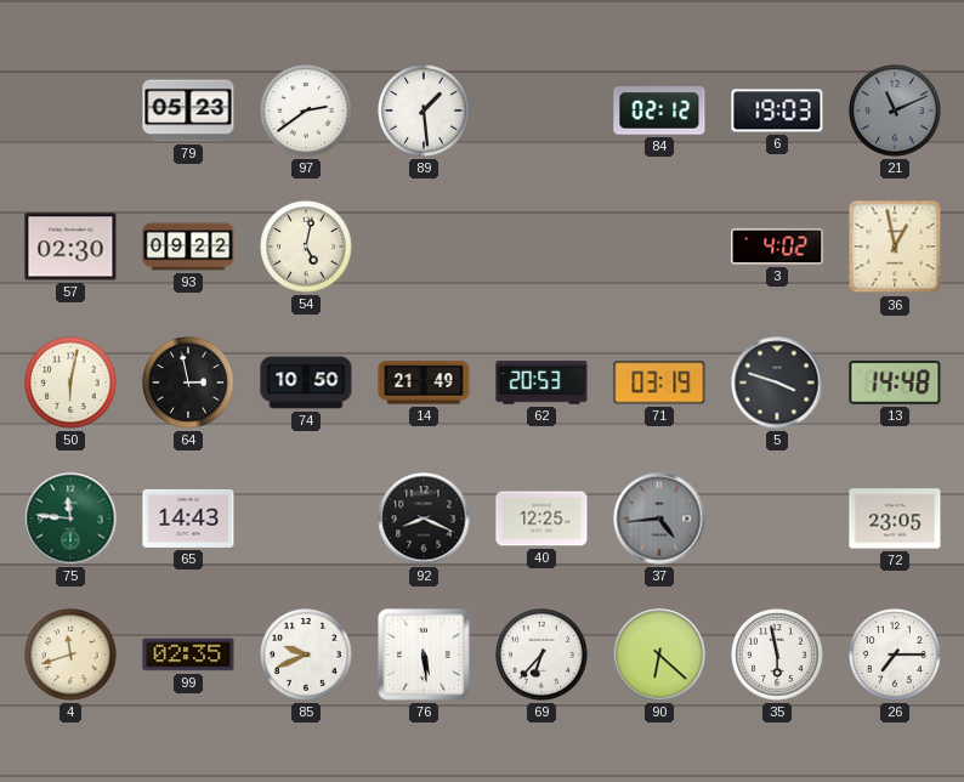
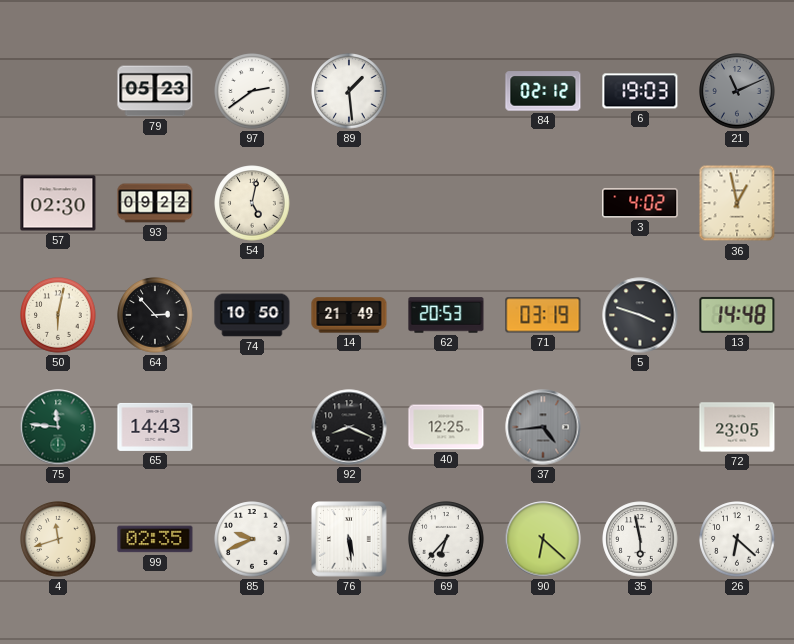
64: 2:58 -> 2:53
26: 7:15 -> 6:22
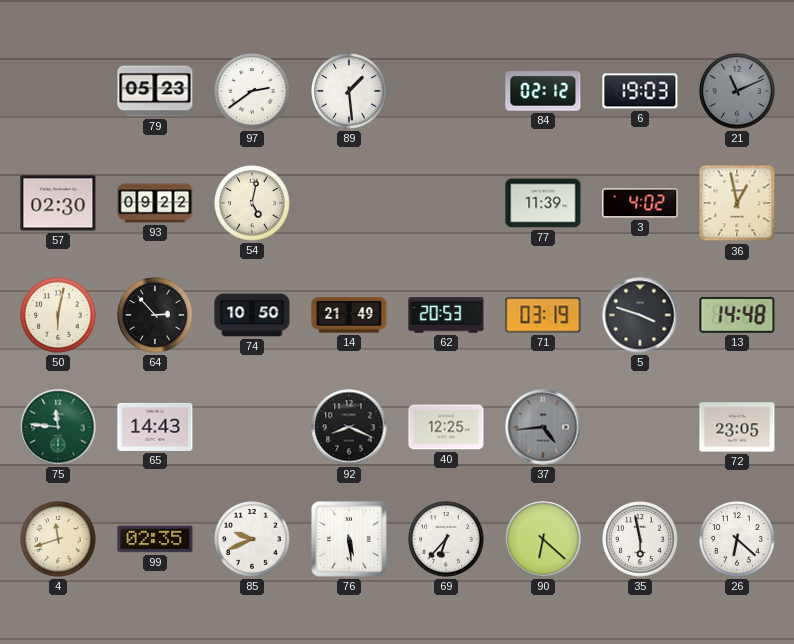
77: none -> 11:39
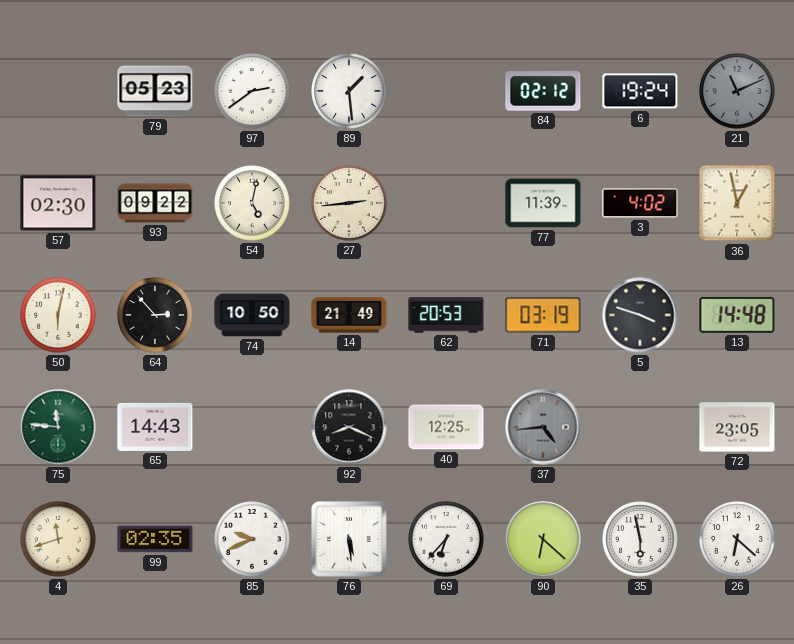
6: 19:03 -> 19:24
27: none -> 2:44
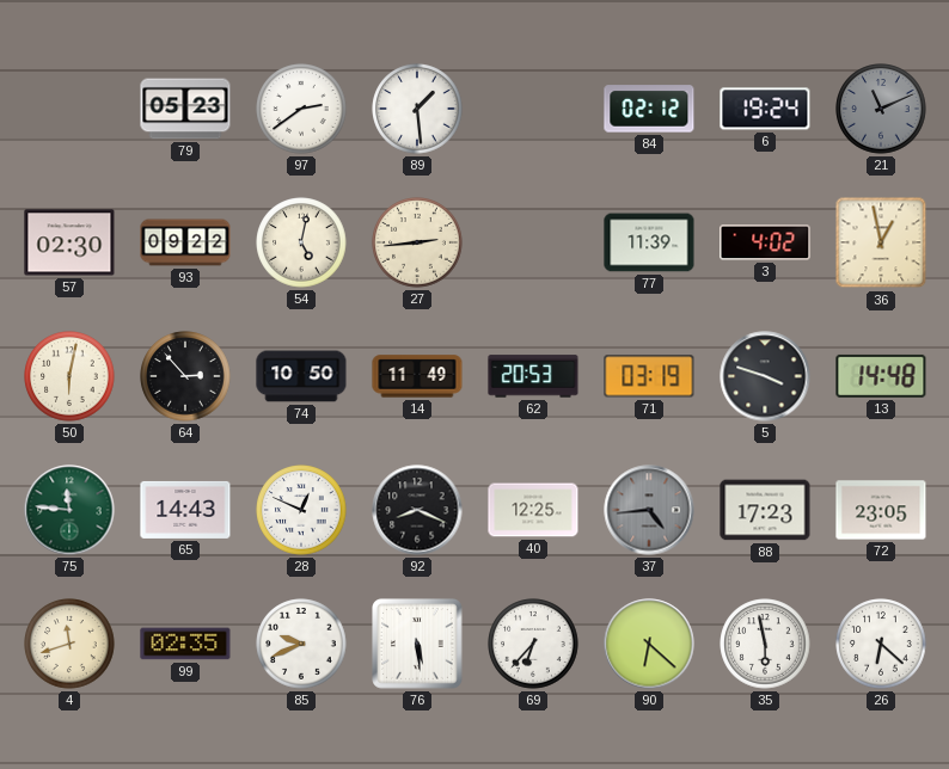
14: 21:49 -> 11:49
28: none -> 12:49
88: none -> 17:23
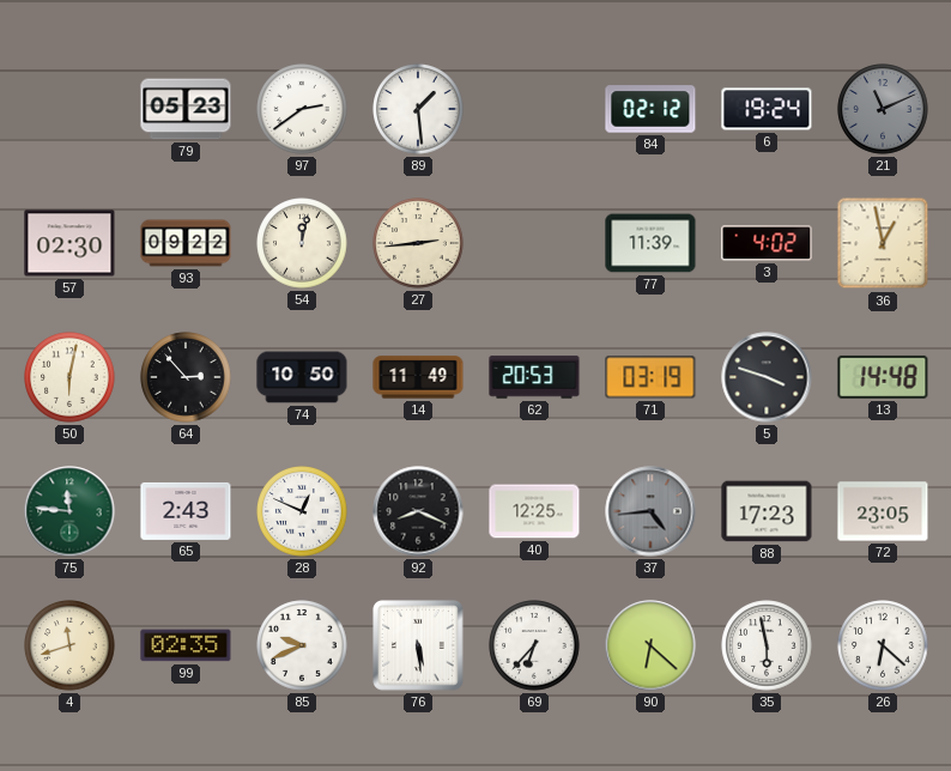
54: 5:02 -> 12:02
65: 14:43 -> 2:43
